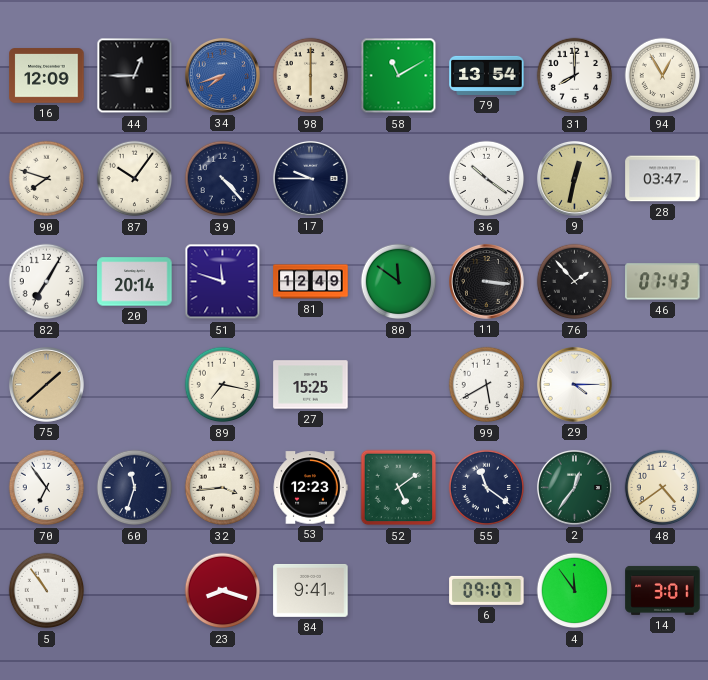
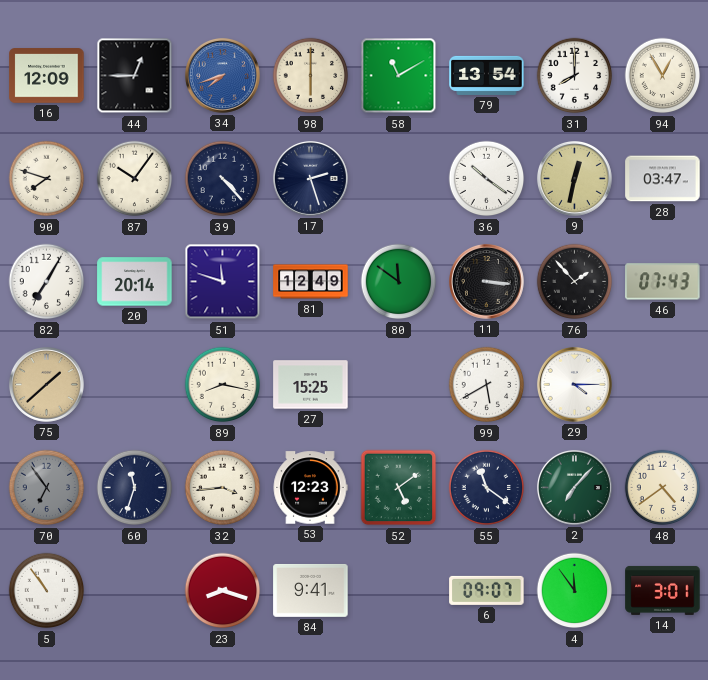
17: 9:45 -> 2:27
89: 7:17 -> 8:17
70 dial: white -> grey
2: 12:36 -> 7:07
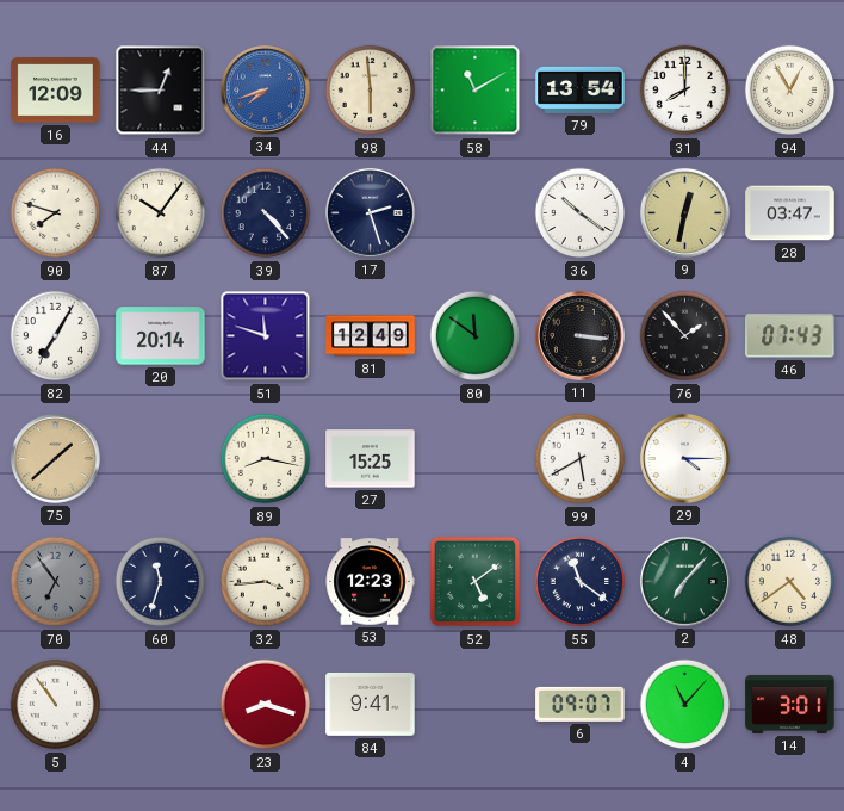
98: 6:00 -> 5:59
4: 11:54 -> 11:07
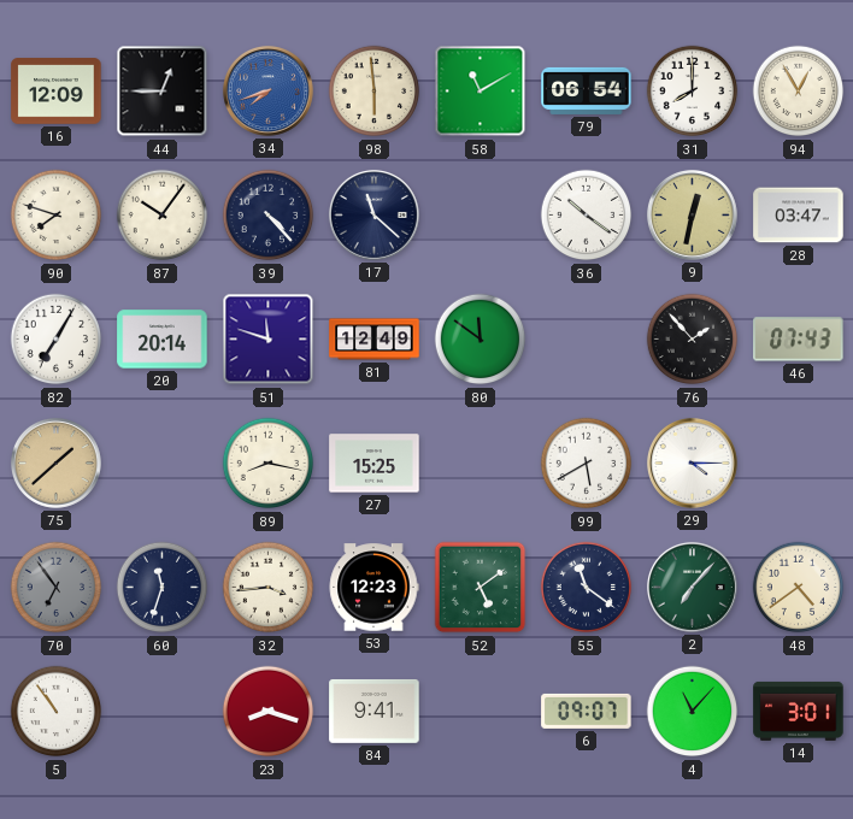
79: 13:54 -> 06:54
17: 2:27 -> 11:22
11: 3:16 -> none
